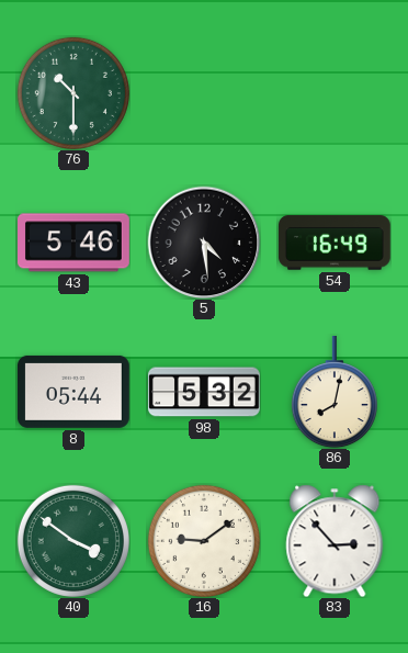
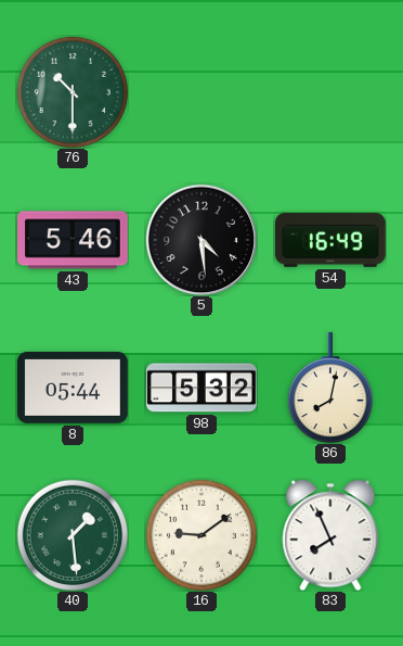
40: 3:51 -> 1:29
83: 2:53 -> 7:56
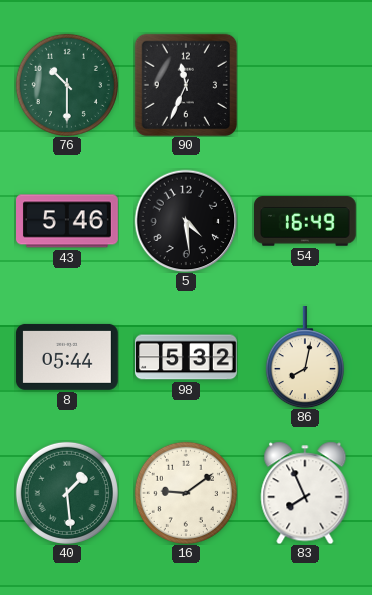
90: none -> 11:34
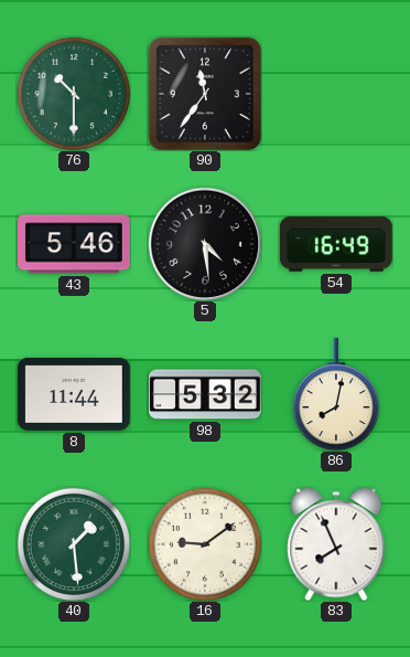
90: 11:34 -> 11:36
8: 05:44 -> 11:44
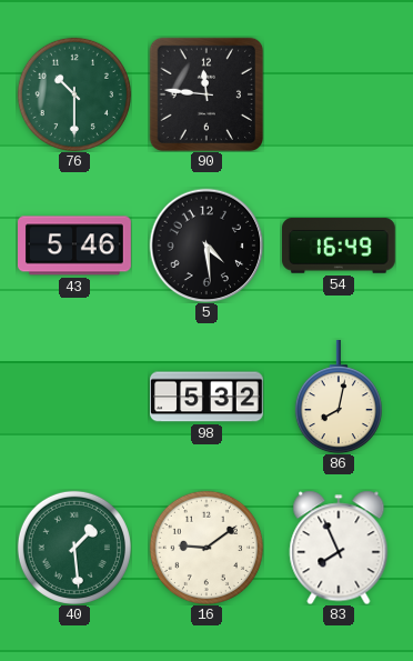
90: 11:36 -> 11:46
8: 11:44 -> none
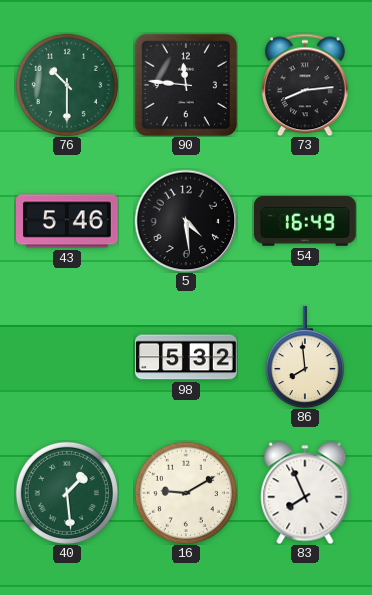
73: none -> 8:14
86: 8:02 -> 7:59
16: 9:09 -> 9:10
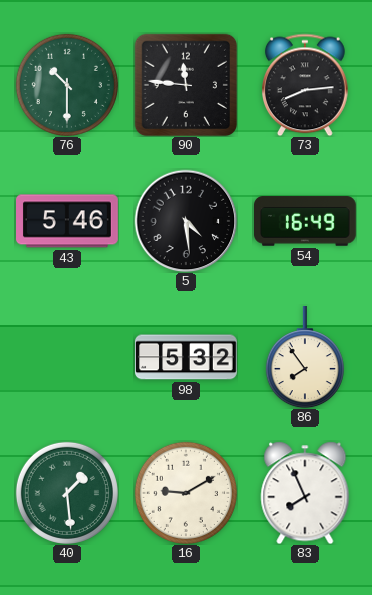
86: 7:59 -> 7:54
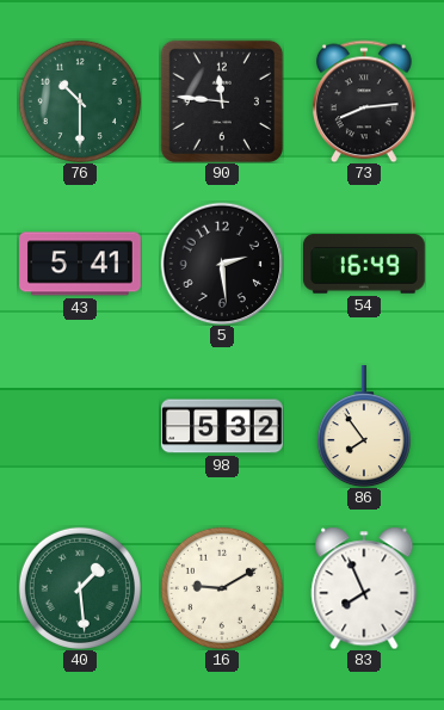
43: 5:46 -> 5:41
5: 4:29 -> 2:29
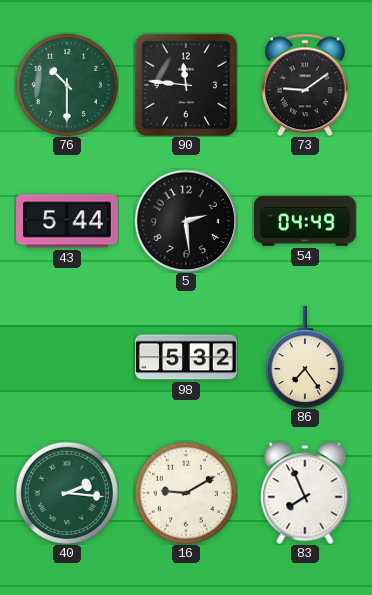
73: 8:14 -> 9:09
43: 5:41 -> 5:44
54: 16:49 -> 04:49
86: 7:54 -> 7:24
40: 1:29 -> 2:16
